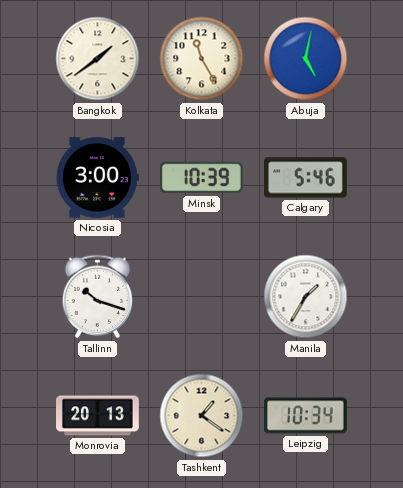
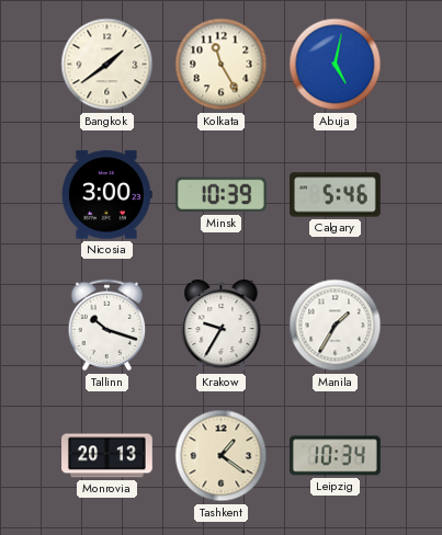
Krakow: none -> 9:35
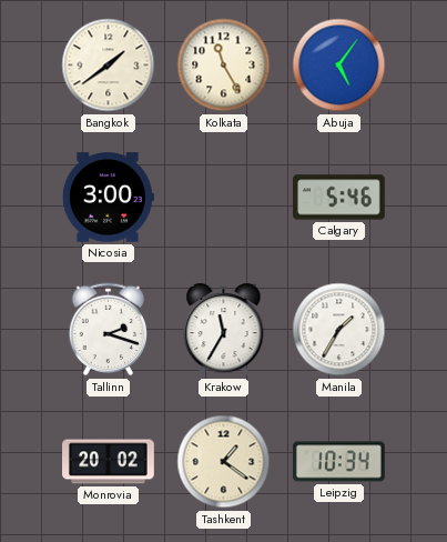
Abuja: 5:02 -> 5:06
Minsk: 10:39 -> none
Tallinn: 10:18 -> 2:18
Krakow: 9:35 -> 11:35
Monrovia: 20:13 -> 20:02
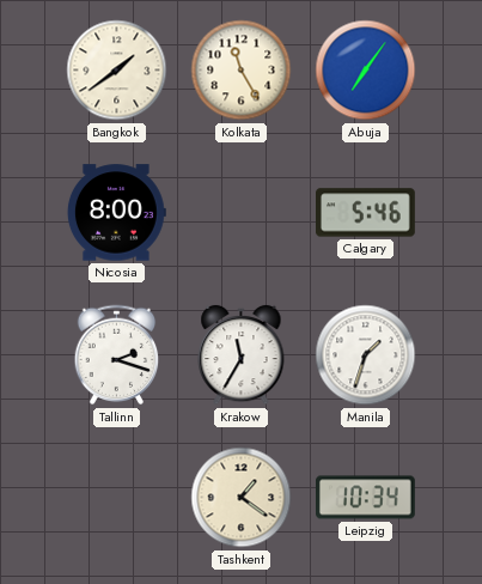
Abuja: 5:06 -> 7:06
Nicosia: 3:00 -> 8:00
Manila: 1:35 -> 1:33
Monrovia: 20:02 -> none
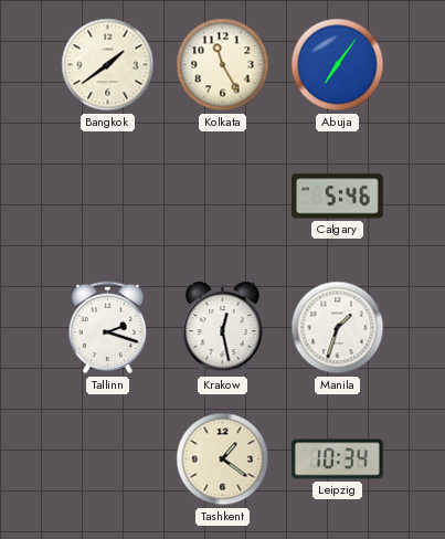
Nicosia: 8:00 -> none
Krakow: 11:35 -> 12:28
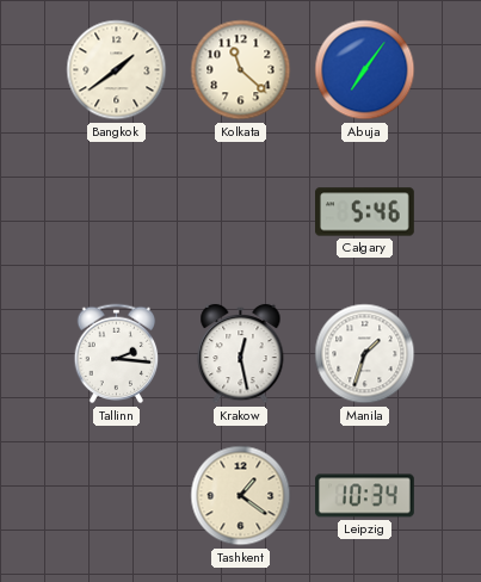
Kolkata: 11:25 -> 11:22
Tallinn: 2:18 -> 2:16
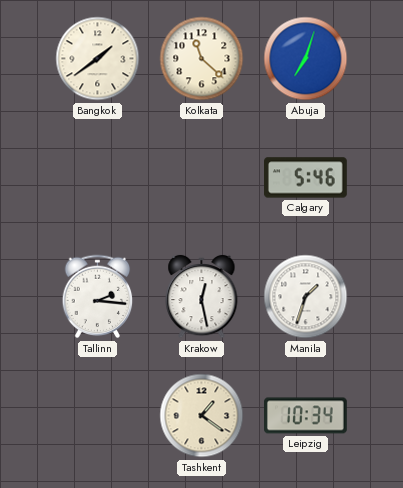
Abuja: 7:06 -> 7:03
